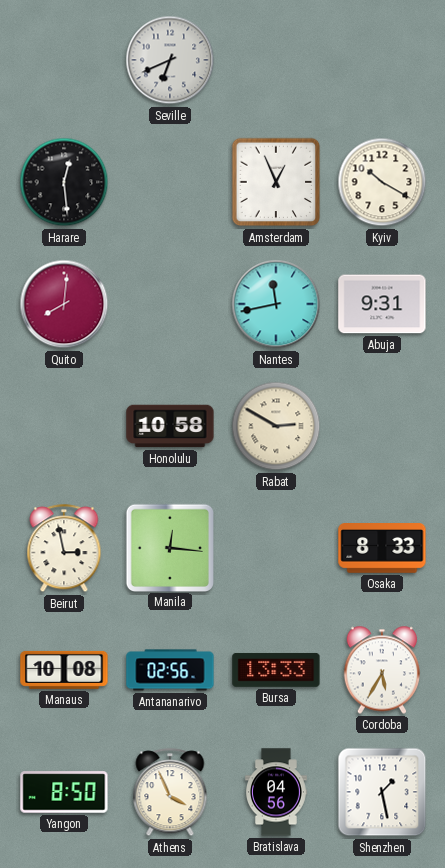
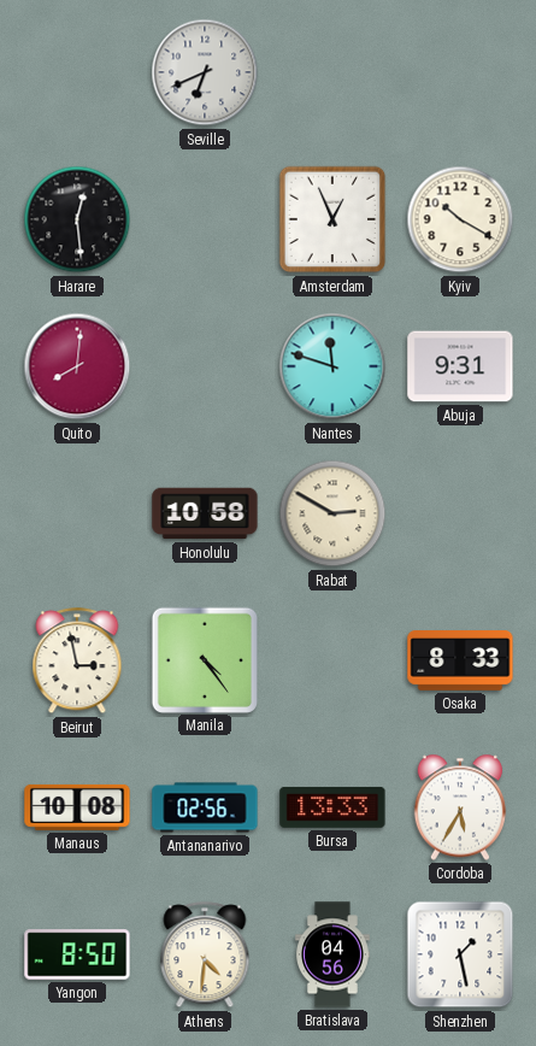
Nantes: 11:43 -> 11:48
Manila: 12:16 -> 4:24
Athens: 3:56 -> 4:31
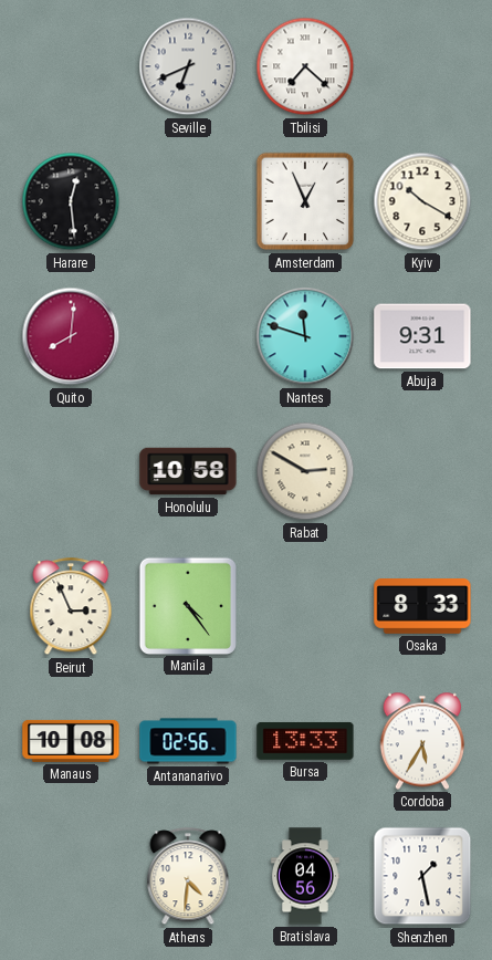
Tbilisi: none -> 7:22
Beirut: 2:58 -> 2:56
Yangon: 8:50 -> none
